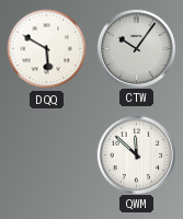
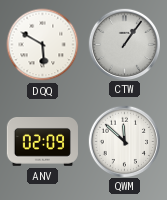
CTW: 10:06 -> 1:06
ANV: none -> 02:09
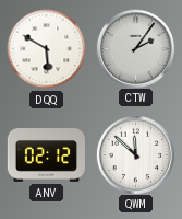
CTW: 1:06 -> 2:06
ANV: 02:09 -> 02:12
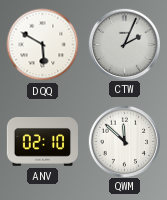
CTW: 2:06 -> 2:04
ANV: 02:12 -> 02:10
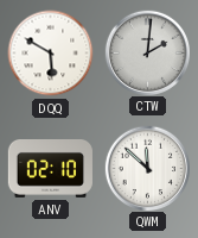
CTW: 2:04 -> 2:01
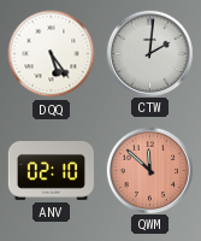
DQQ: 5:50 -> 5:24
QWM dial: white -> salmon
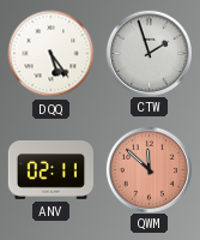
CTW: 2:01 -> 1:57
ANV: 02:10 -> 02:11
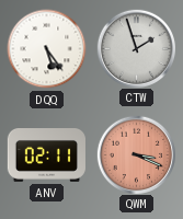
QWM: 11:52 -> 3:19
